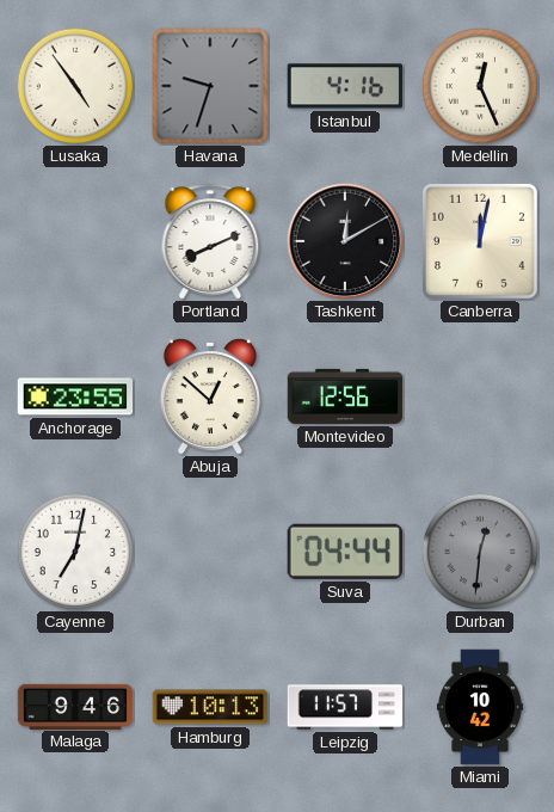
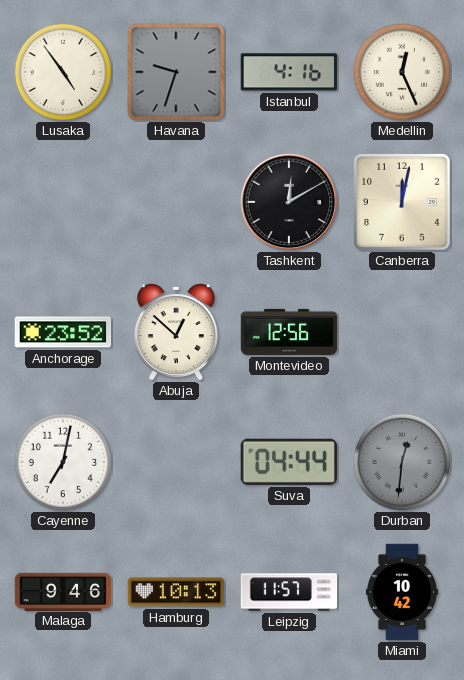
Portland: 8:11 -> none
Anchorage: 23:55 -> 23:52
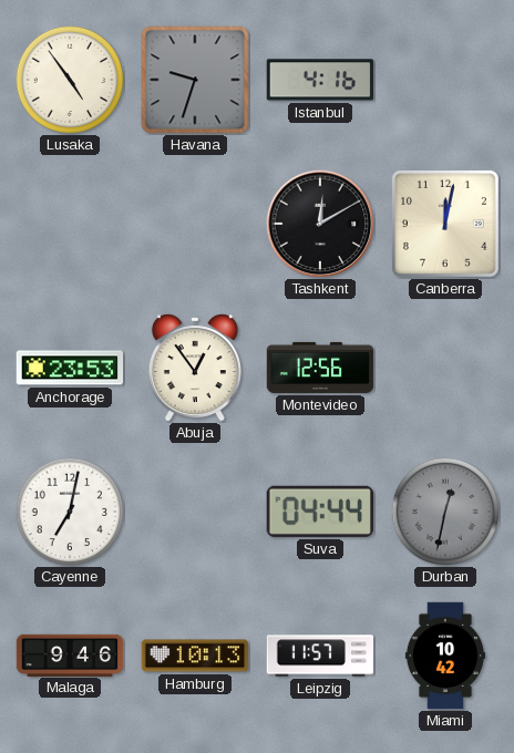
Medellin: 12:26 -> none
Anchorage: 23:52 -> 23:53
Abuja: 12:52 -> 12:54
Durban: 12:31 -> 12:32
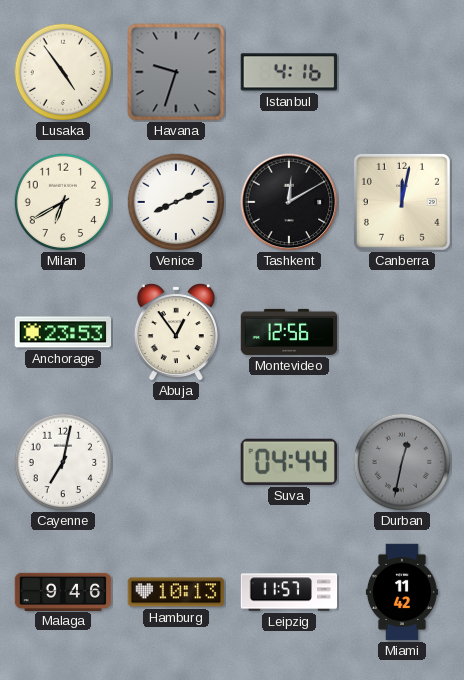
Milan: none -> 6:40
Venice: none -> 8:11
Miami: 10:42 -> 11:42
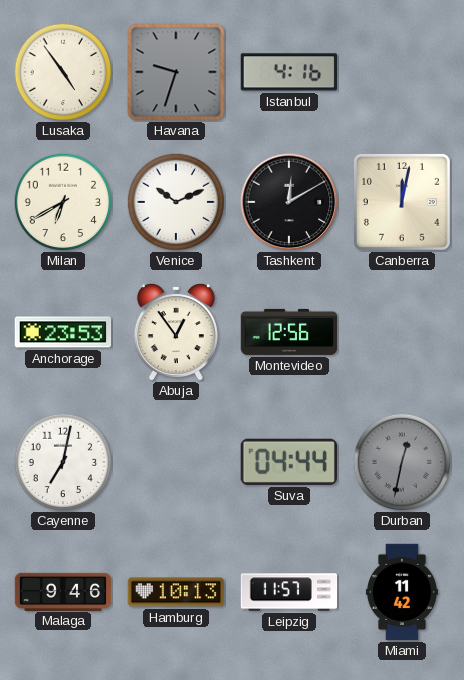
Venice: 8:11 -> 10:11
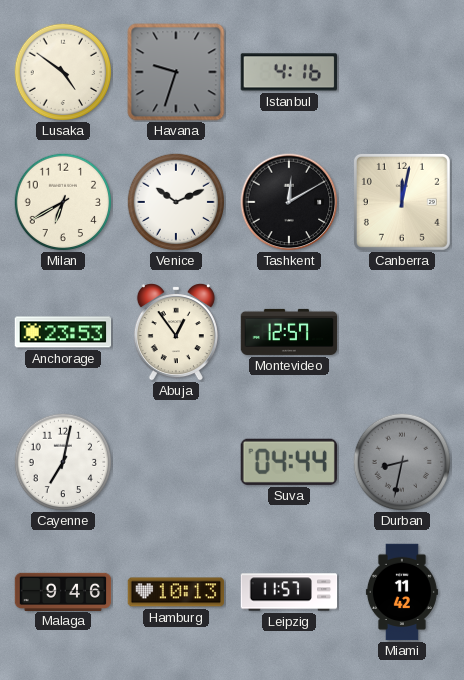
Lusaka: 4:54 -> 4:51
Montevideo: 12:56 -> 12:57
Durban: 12:32 -> 8:32
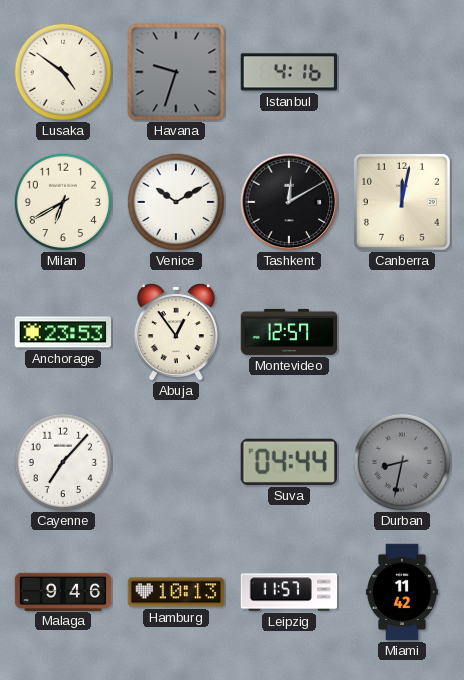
Venice: 10:11 -> 10:10
Cayenne: 7:02 -> 7:07
